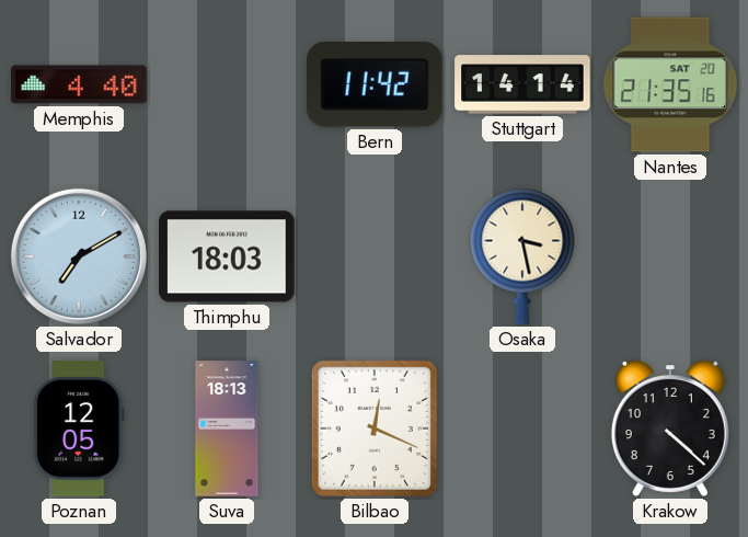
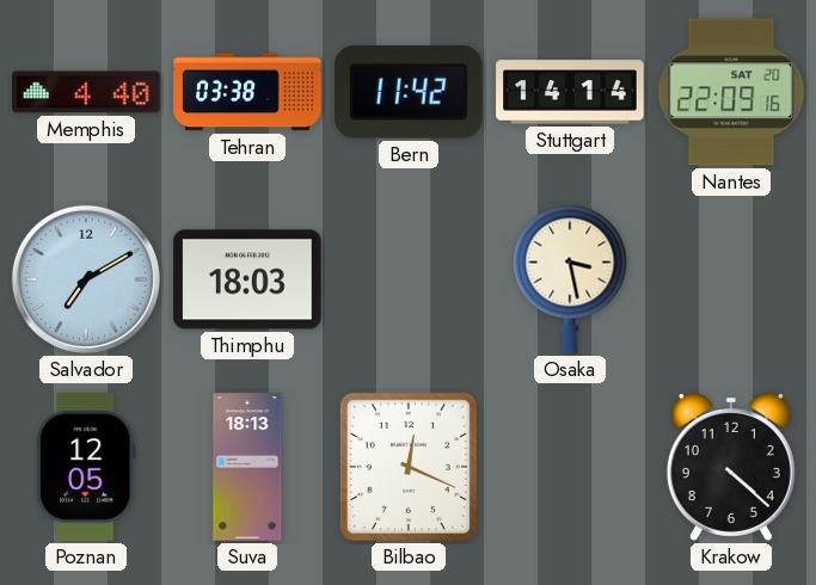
Tehran: none -> 03:38
Nantes: 21:35 -> 22:09
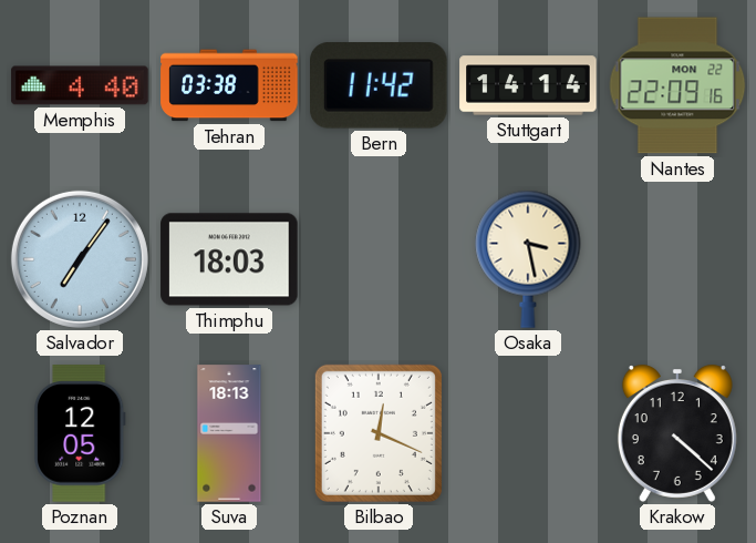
Nantes date: SAT 20 -> MON 22
Salvador: 7:10 -> 7:06
